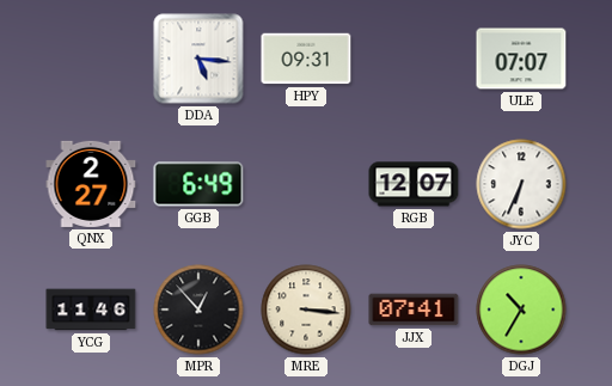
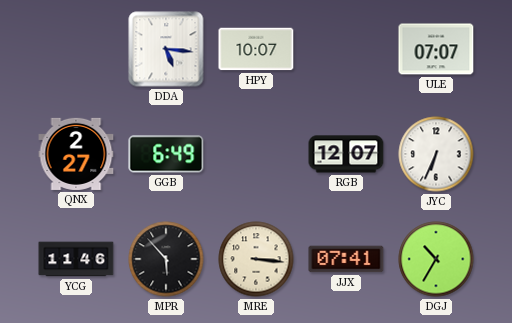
HPY: 09:31 -> 10:07
MPR: 12:53 -> 5:53
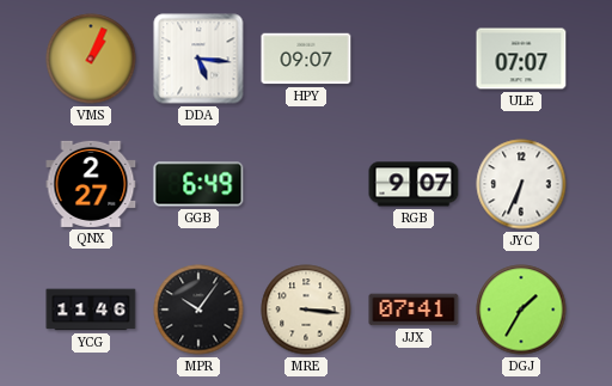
VMS: none -> 1:04
HPY: 10:07 -> 09:07
RGB: 12:07 -> 9:07
MPR: 5:53 -> 10:06
DGJ: 10:35 -> 1:35
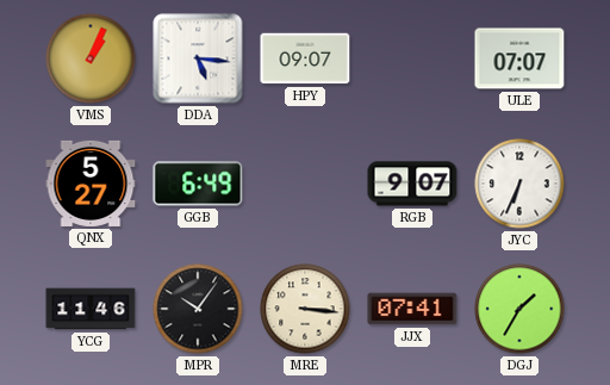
QNX: 2:27 -> 5:27
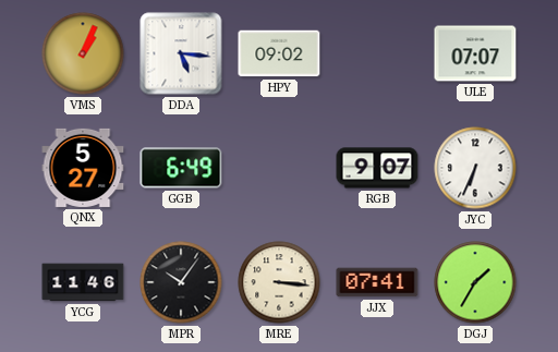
HPY: 09:07 -> 09:02
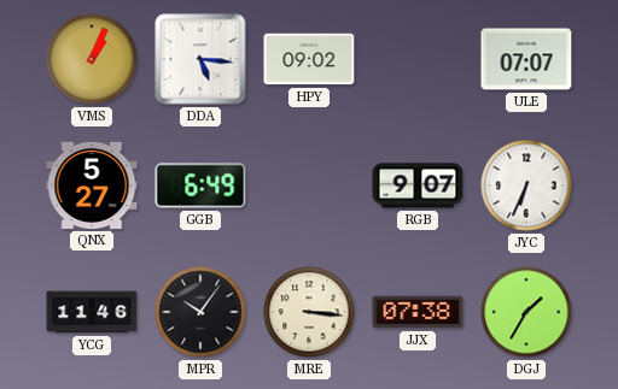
JJX: 07:41 -> 07:38
